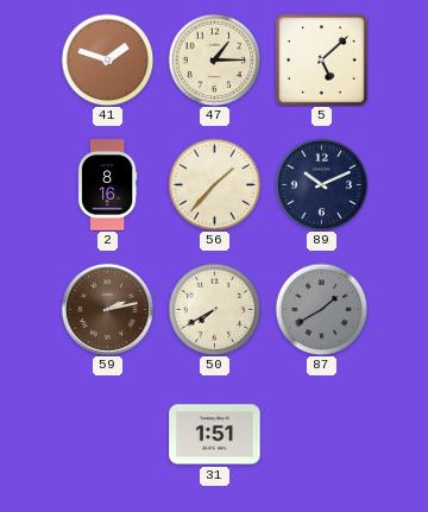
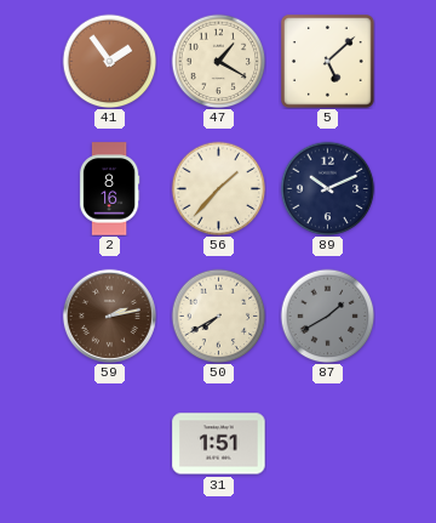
41: 1:48 -> 1:54
47: 1:15 -> 1:20
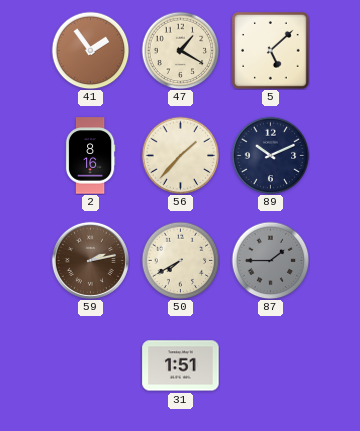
87: 1:40 -> 1:45
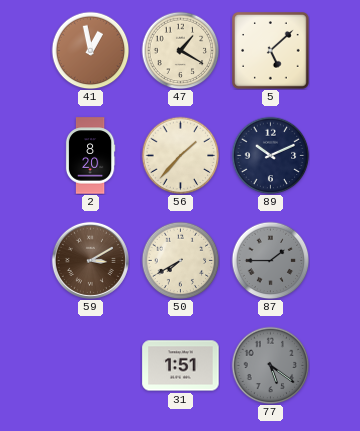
41: 1:54 -> 12:58
2: 8:16 -> 8:20
59: 2:13 -> 3:10
77: none -> 5:21
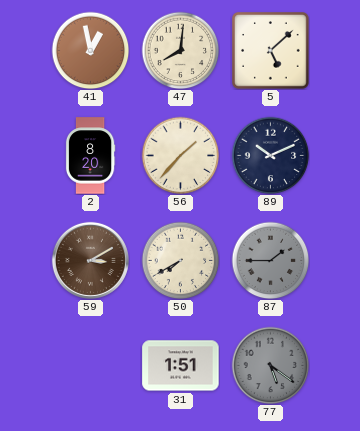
47: 1:20 -> 8:01
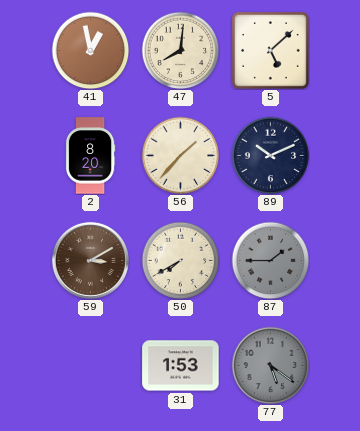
31: 1:51 -> 1:53
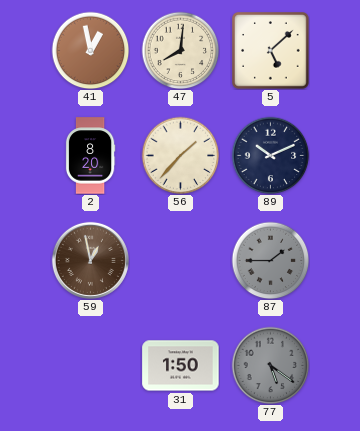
59: 3:10 -> 12:58
50: 7:40 -> none
31: 1:53 -> 1:50
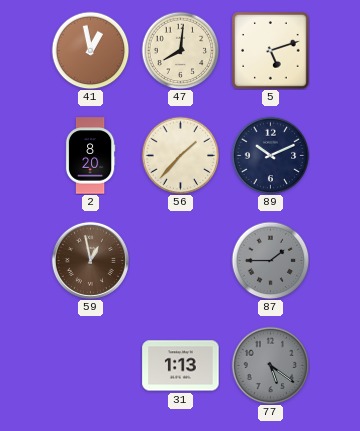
5: 5:08 -> 5:12
31: 1:50 -> 1:13
